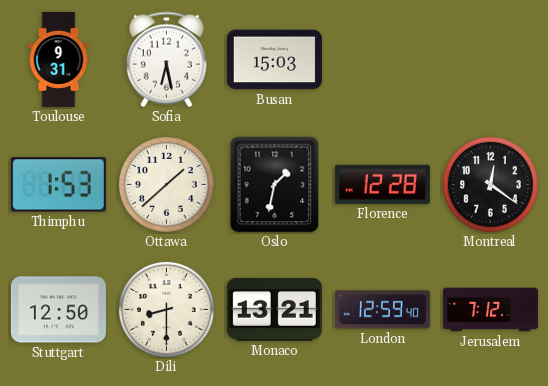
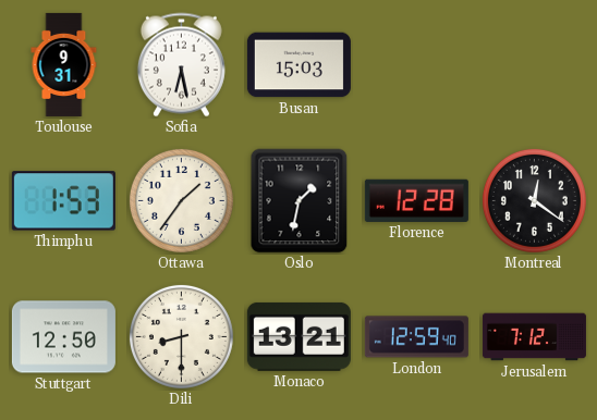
Ottawa: 1:38 -> 1:36
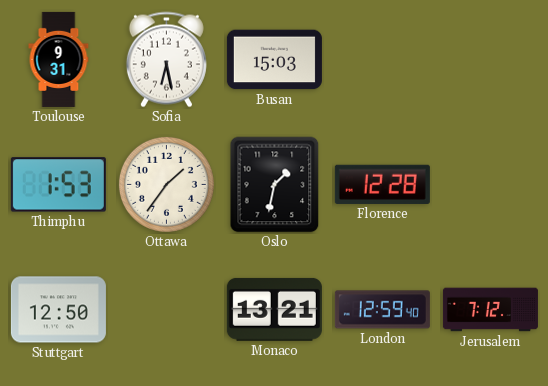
Montreal: 12:21 -> none
Dili: 8:30 -> none
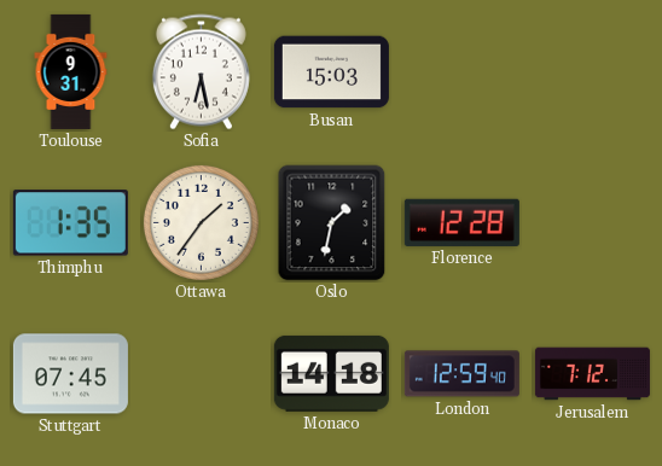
Thimphu: 1:53 -> 1:35
Stuttgart: 12:50 -> 07:45
Monaco: 13:21 -> 14:18
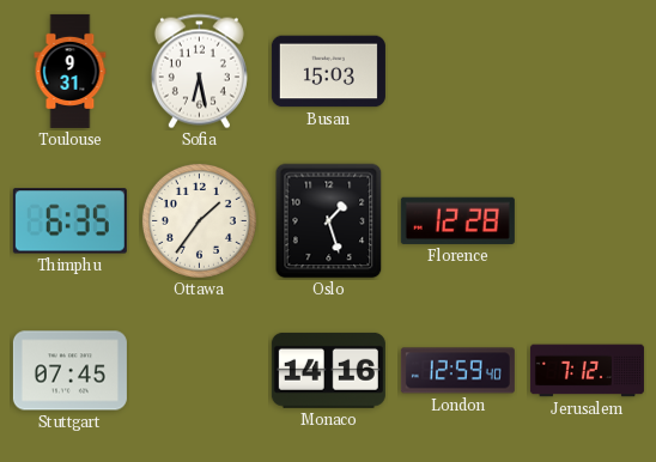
Thimphu: 1:35 -> 6:35
Oslo: 1:32 -> 1:27
Monaco: 14:18 -> 14:16
